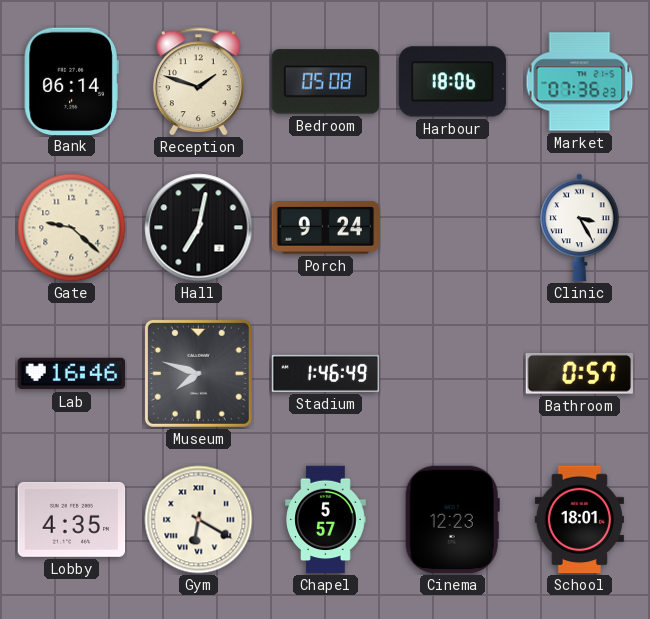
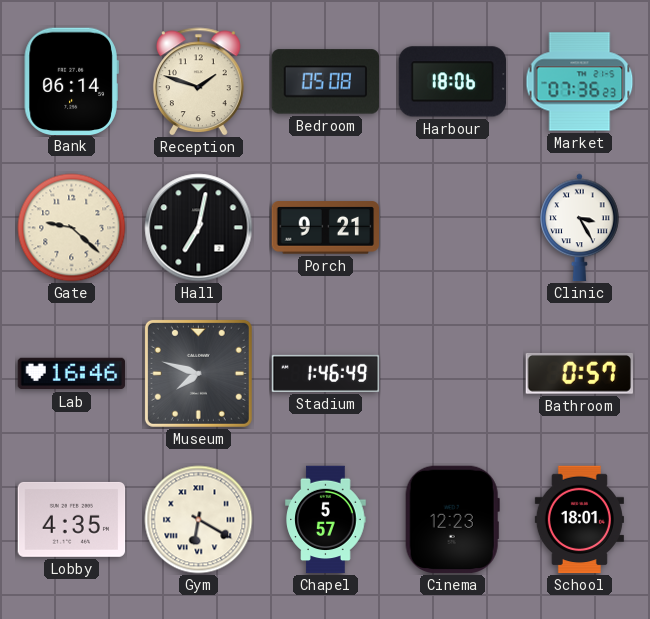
Porch: 9:24 -> 9:21
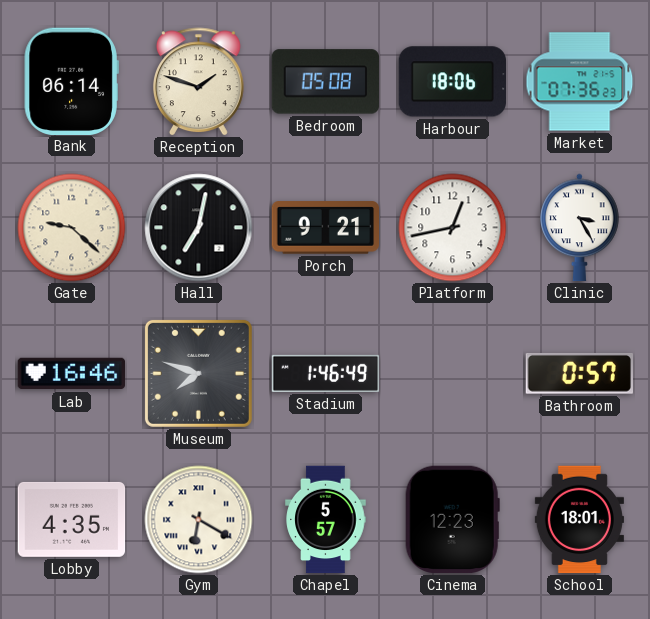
Platform: none -> 12:43
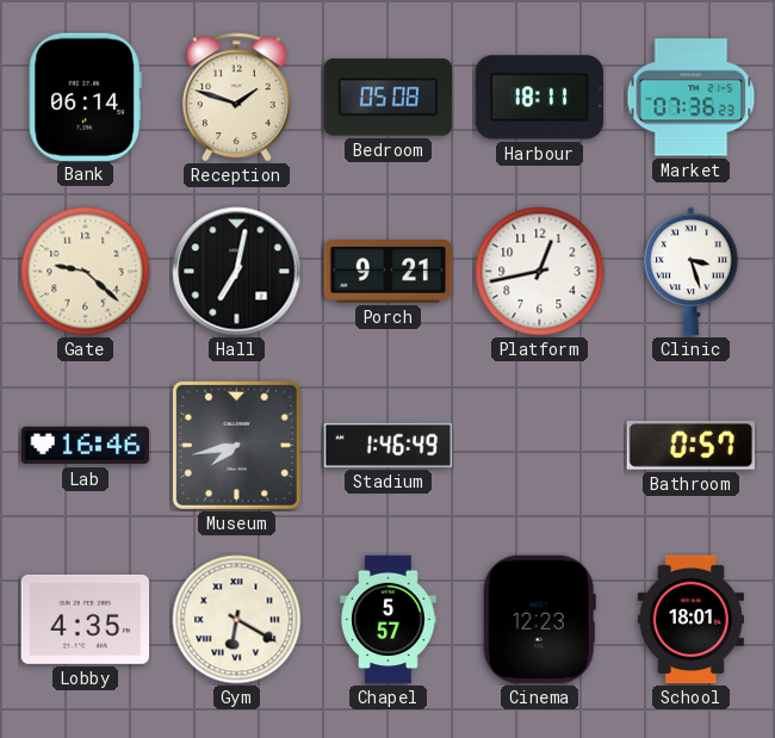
Harbour: 18:06 -> 18:11
Clinic: 3:25 -> 3:27
Museum: 7:48 -> 7:43
